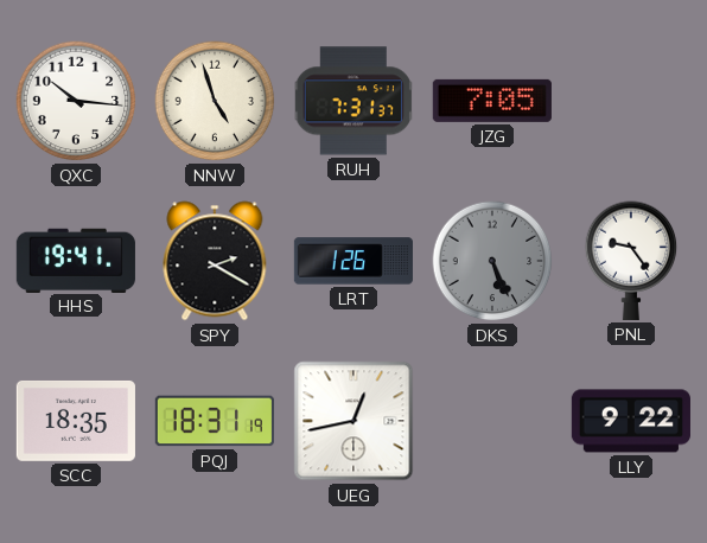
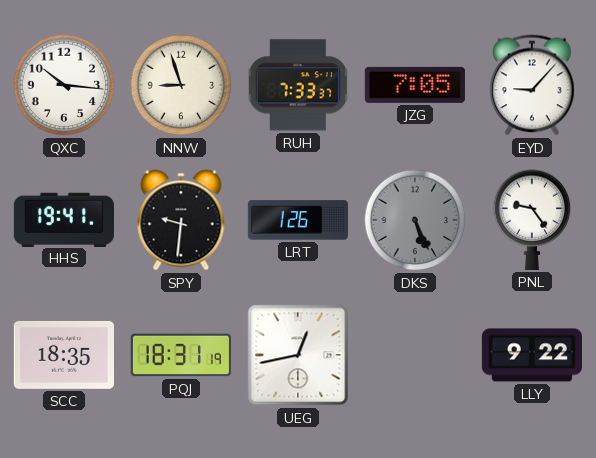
NNW: 4:57 -> 8:57
RUH: 7:31 -> 7:33
EYD: none -> 9:07
SPY: 2:20 -> 9:31
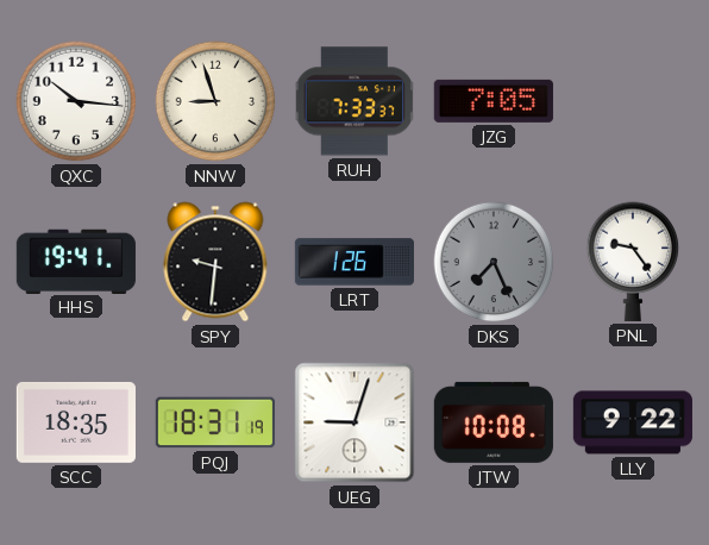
EYD: 9:07 -> none
DKS: 5:26 -> 7:26
UEG: 12:43 -> 9:03
JTW: none -> 10:08
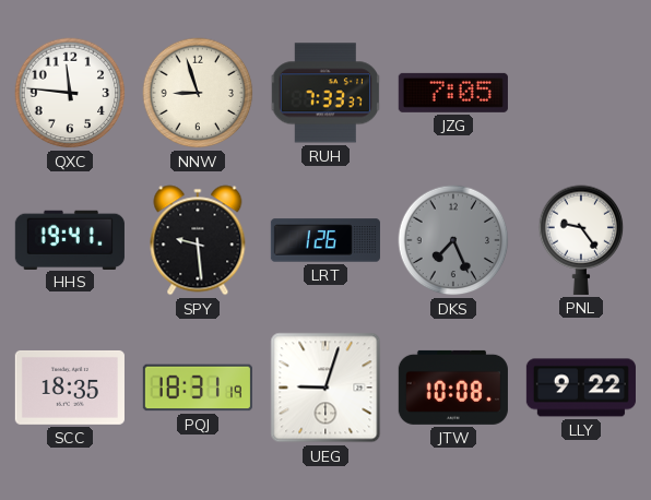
QXC: 10:16 -> 11:46
SPY: 9:31 -> 9:29
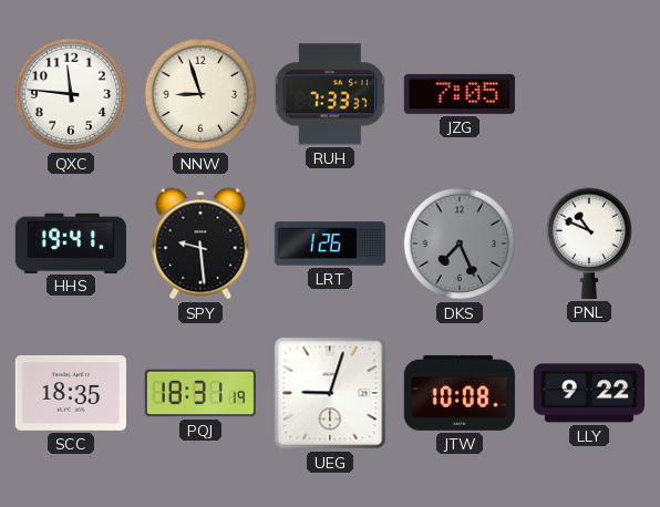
PNL: 9:24 -> 10:49
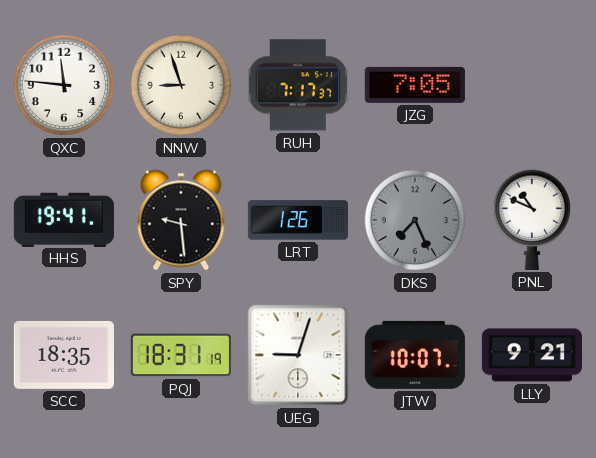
RUH: 7:33 -> 7:17
JTW: 10:08 -> 10:07
LLY: 9:22 -> 9:21
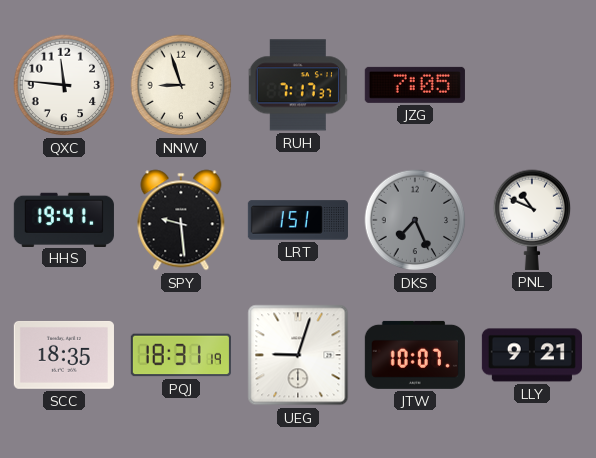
LRT: 1:26 -> 1:51
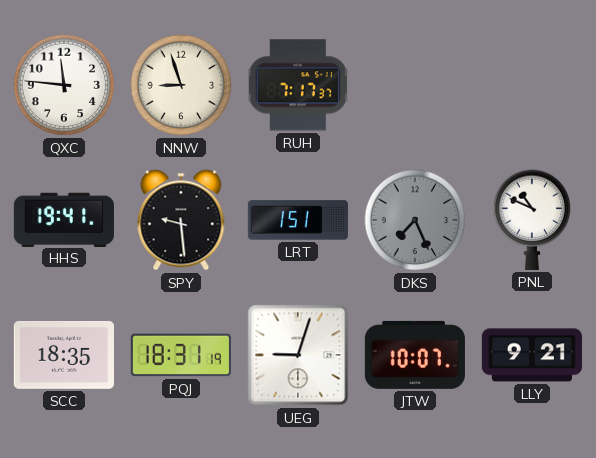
JZG: 7:05 -> none
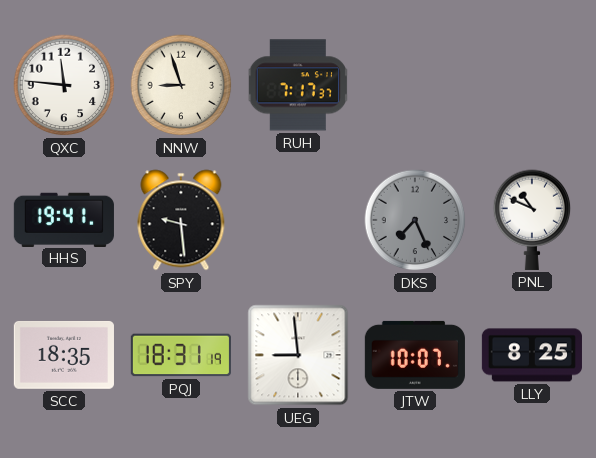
LRT: 1:51 -> none
UEG: 9:03 -> 8:59
LLY: 9:21 -> 8:25
